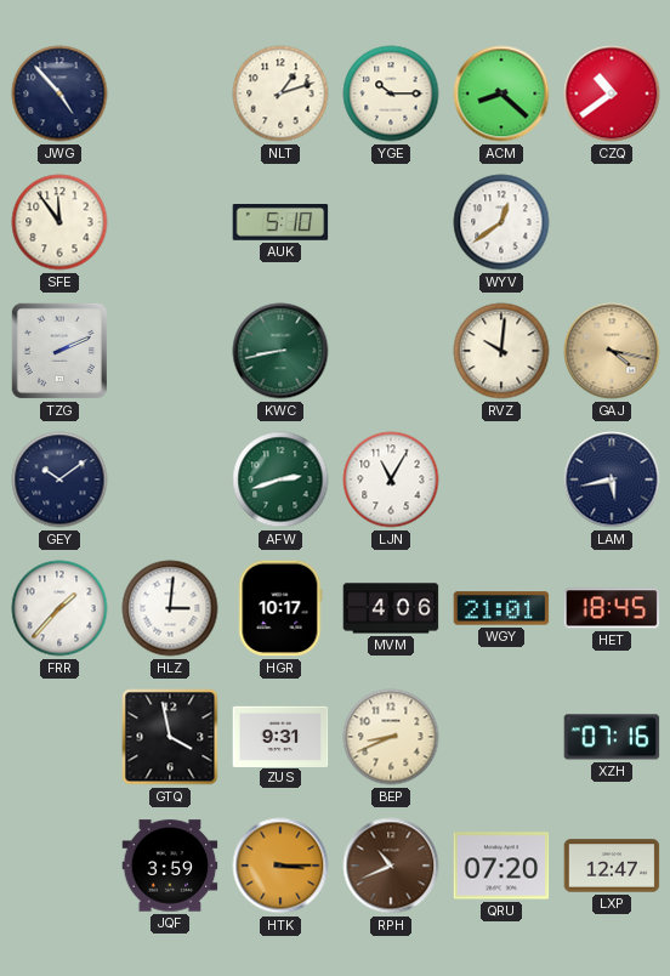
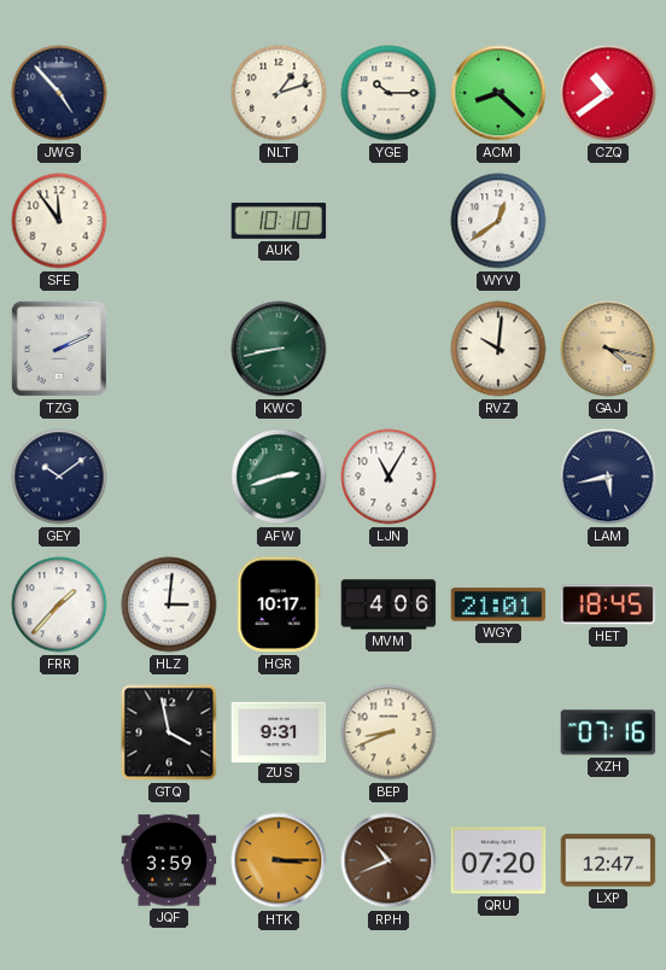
AUK: 5:10 -> 10:10
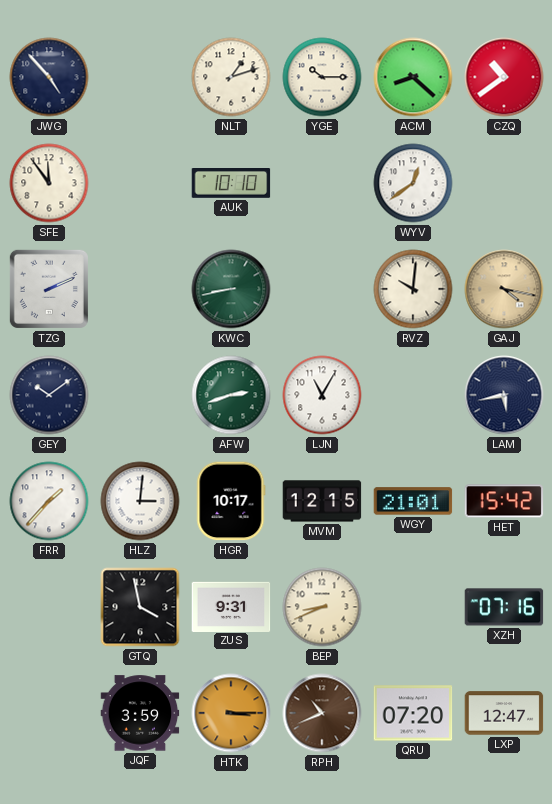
MVM: 4:06 -> 12:15
HET: 18:45 -> 15:42
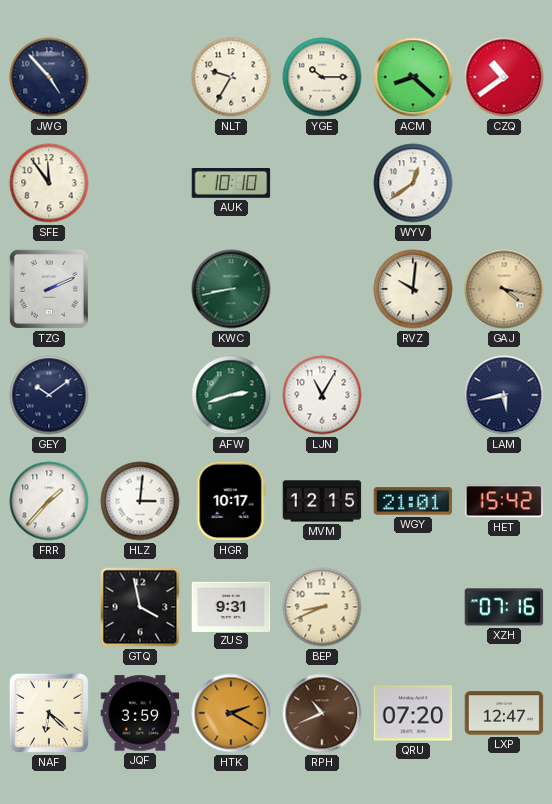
NLT: 1:12 -> 9:35
NAF: none -> 6:22
HTK: 3:15 -> 2:20
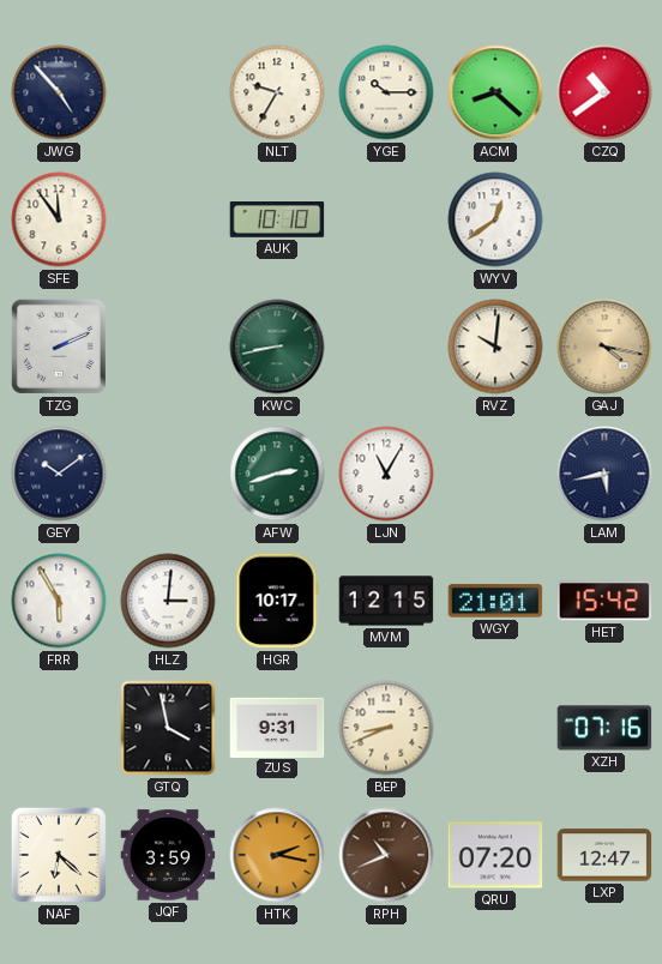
FRR: 1:37 -> 5:55
HTK: 2:20 -> 2:17
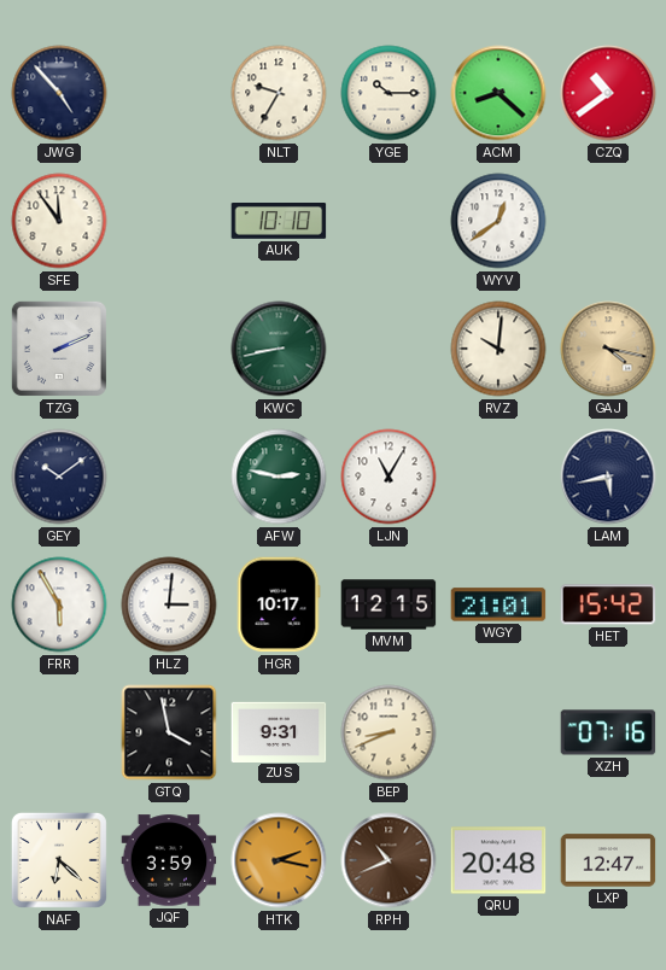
AFW: 2:42 -> 2:47
QRU: 07:20 -> 20:48
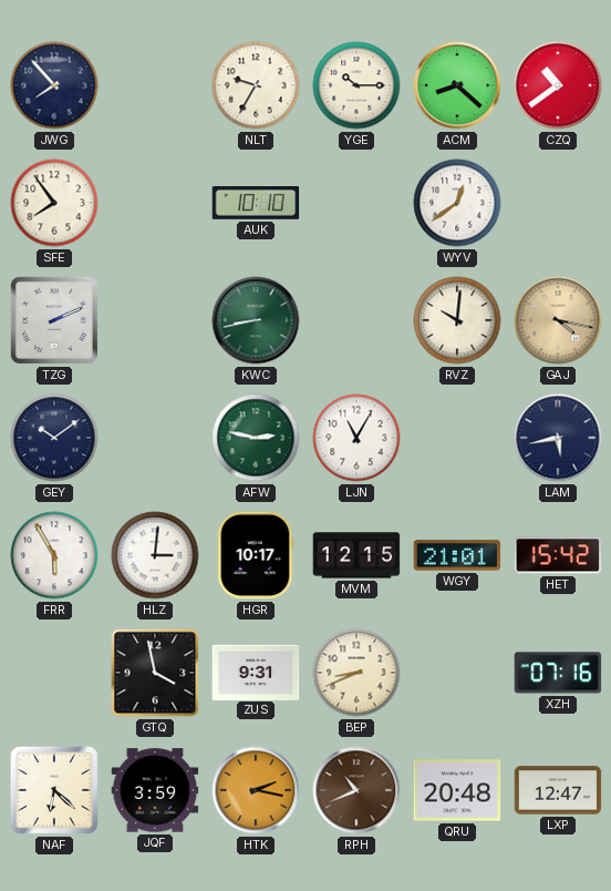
JWG: 4:53 -> 7:53
SFE: 11:54 -> 7:54
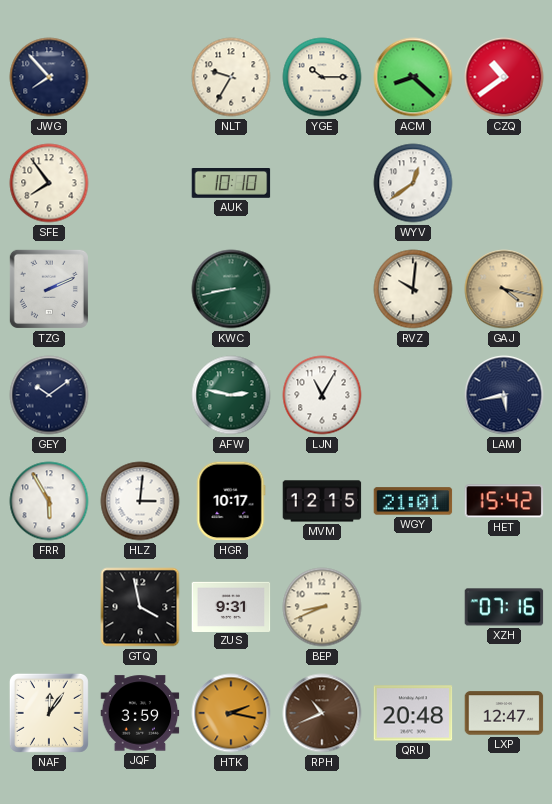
NAF: 6:22 -> 12:06
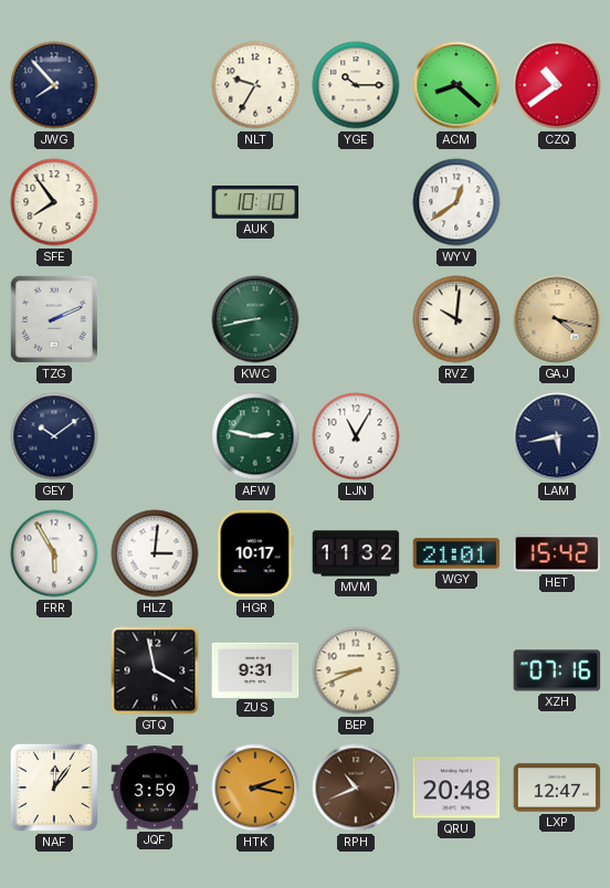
MVM: 12:15 -> 11:32
